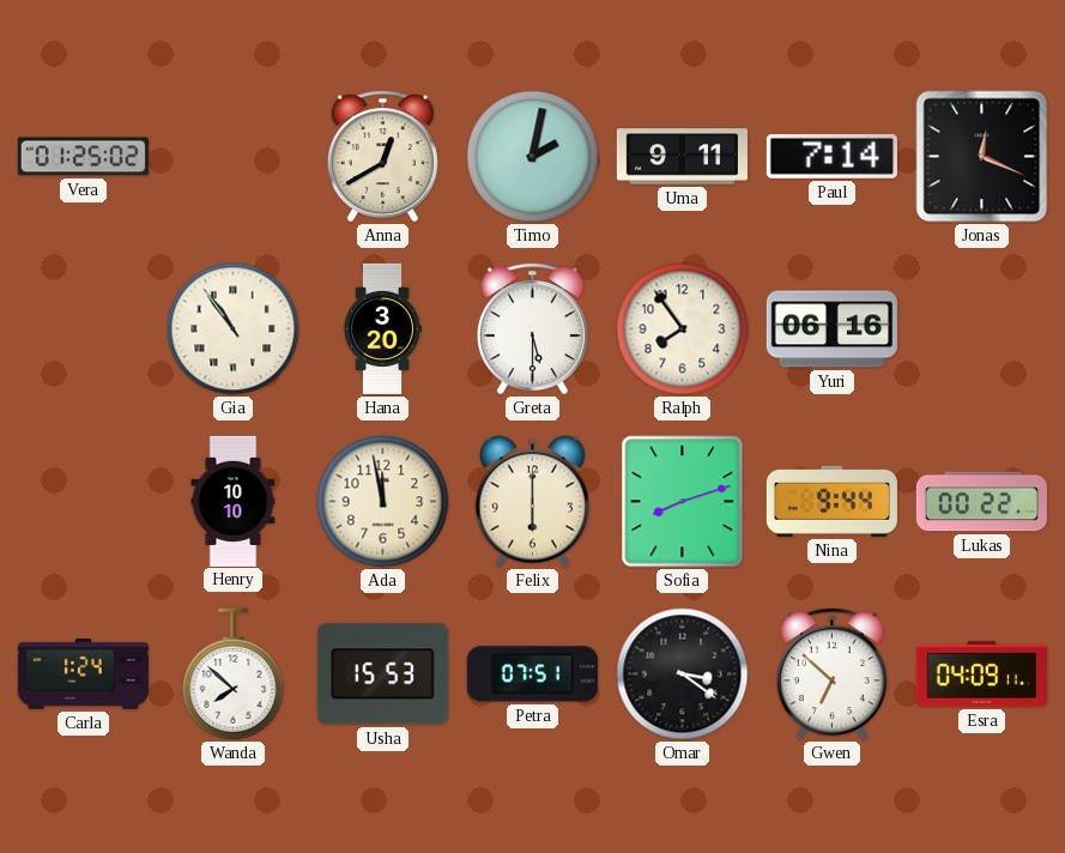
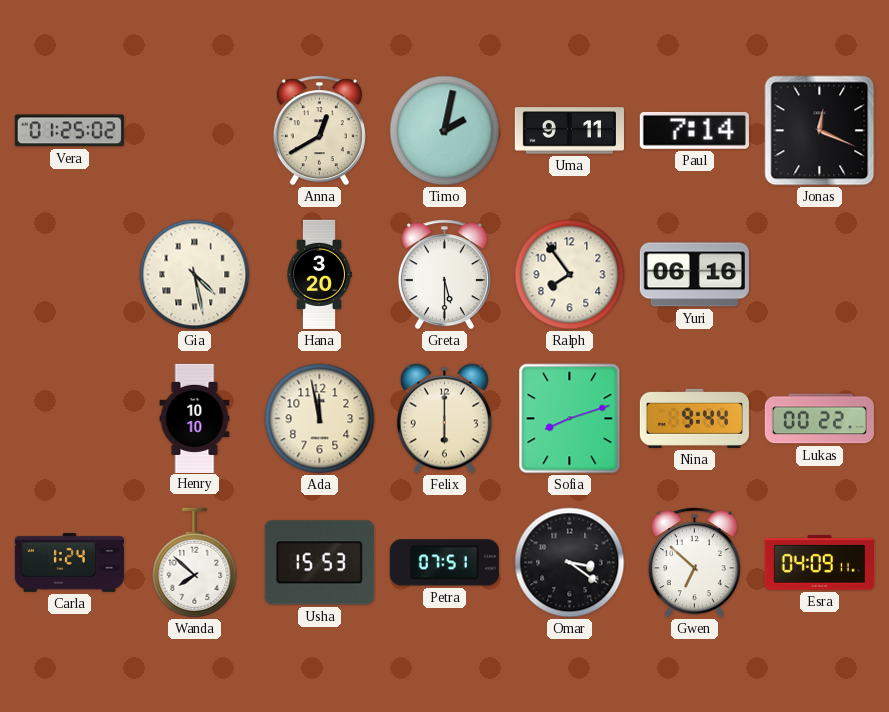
Gia: 10:54 -> 4:28
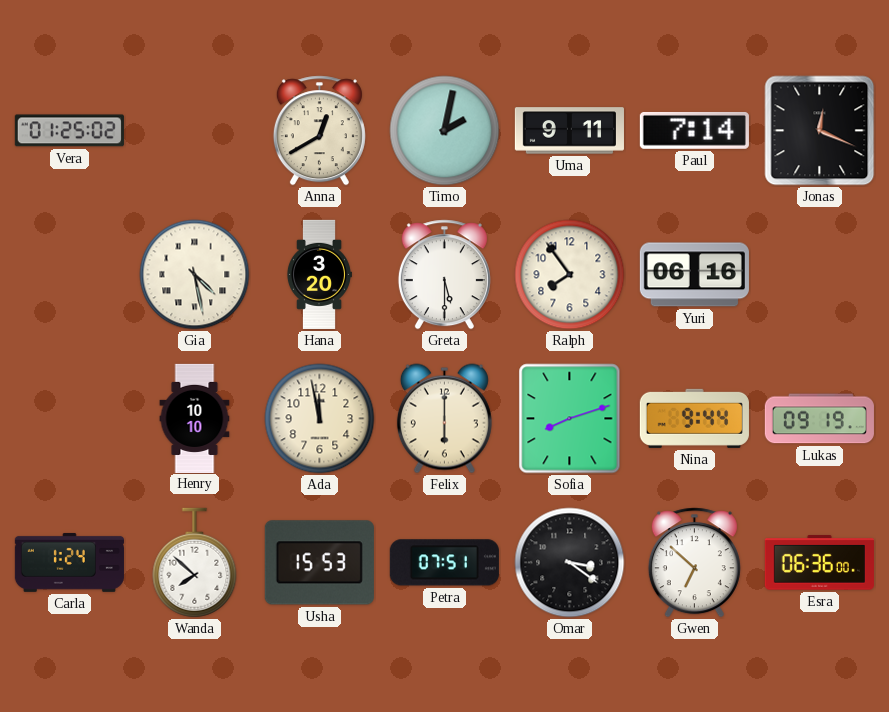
Lukas: 00:22 -> 09:19
Esra: 04:09 -> 06:36
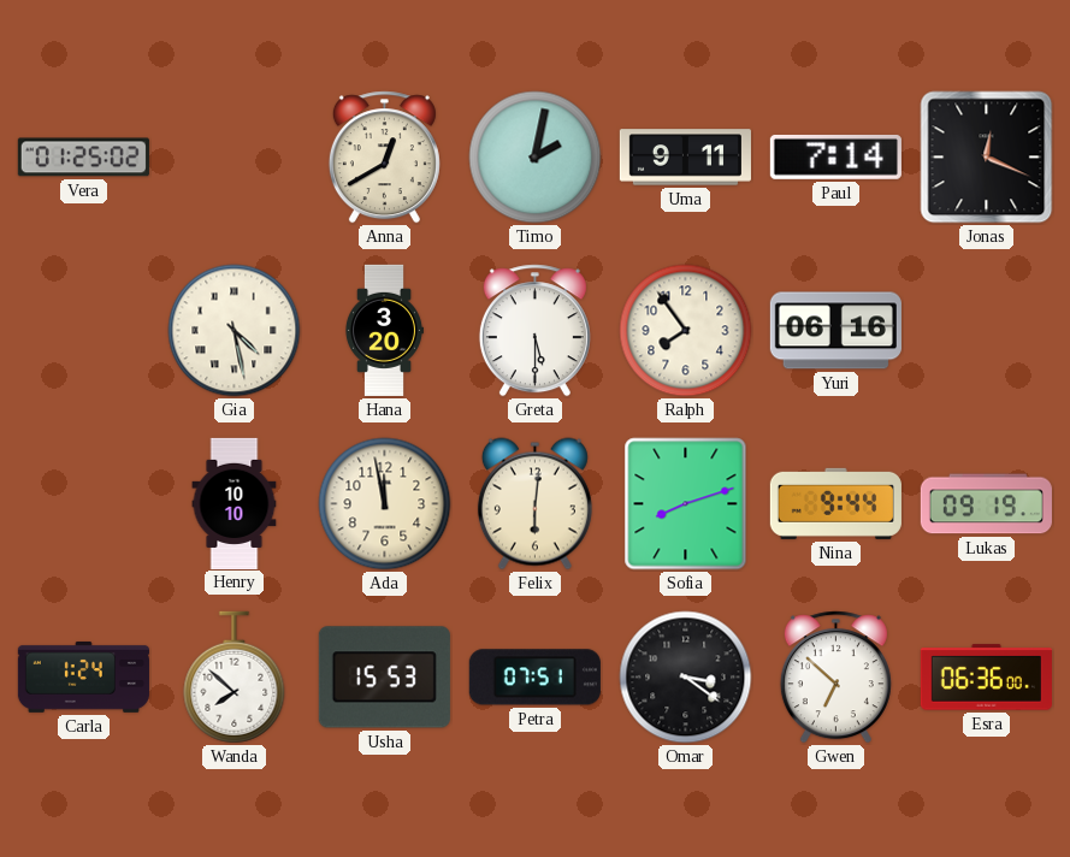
Felix: 6:00 -> 6:01
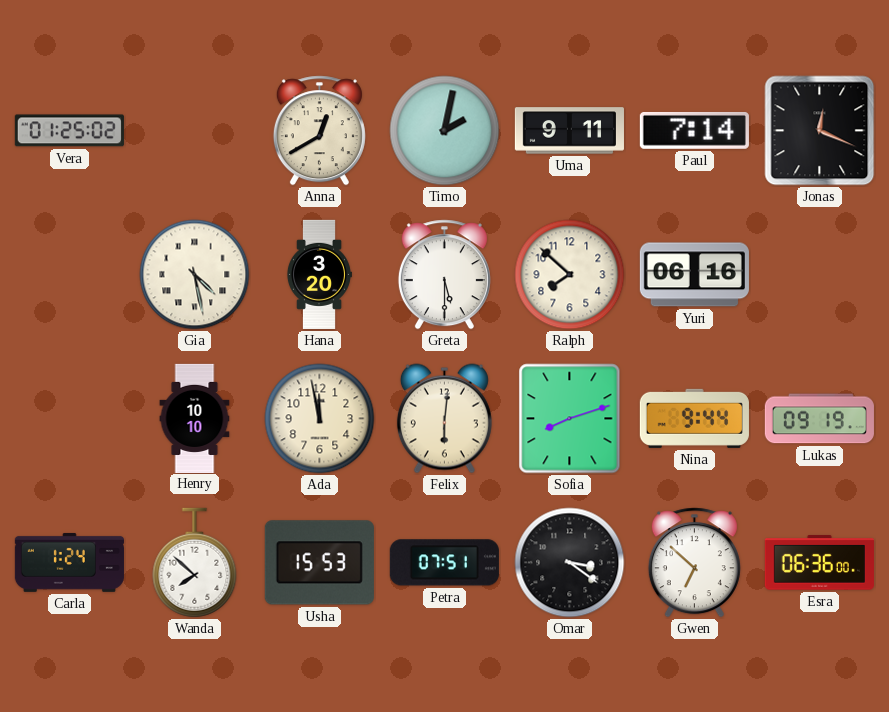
Ralph: 7:54 -> 7:52
